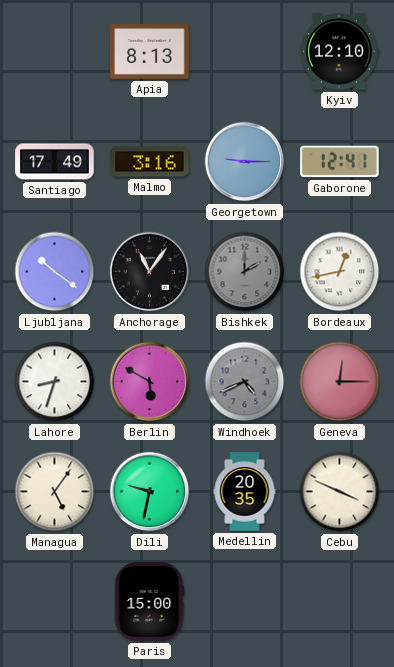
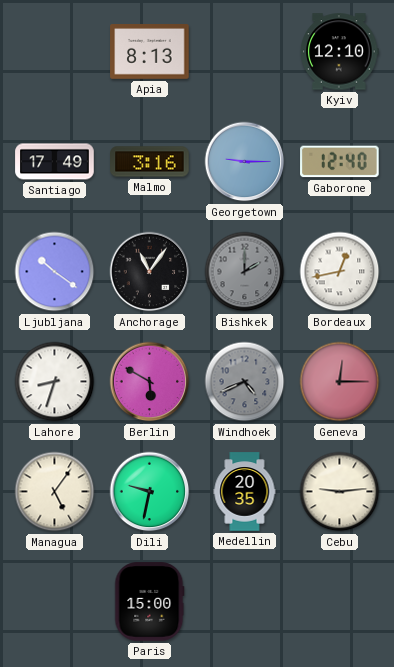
Gaborone: 12:41 -> 12:40
Cebu: 3:49 -> 9:14
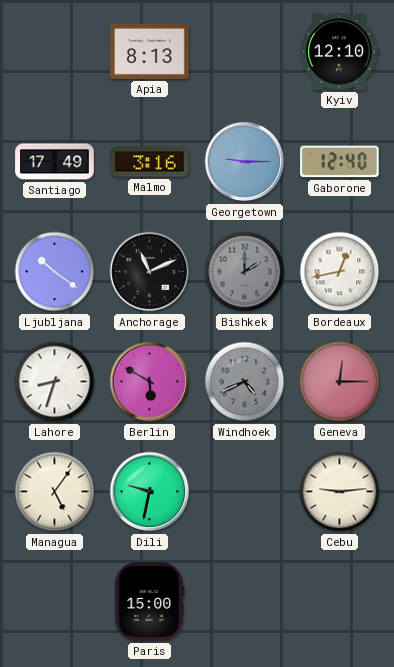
Anchorage: 11:06 -> 11:11
Medellin: 20:35 -> none
